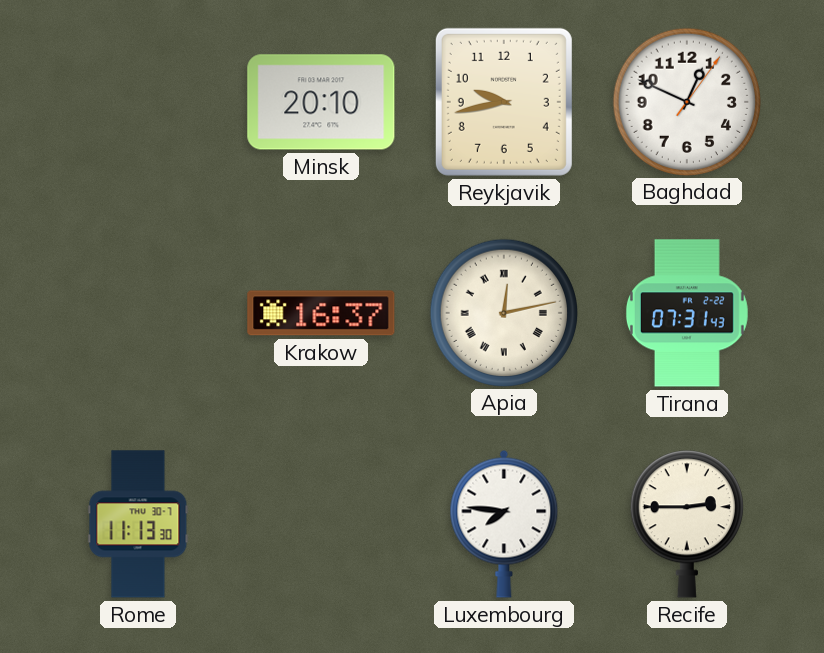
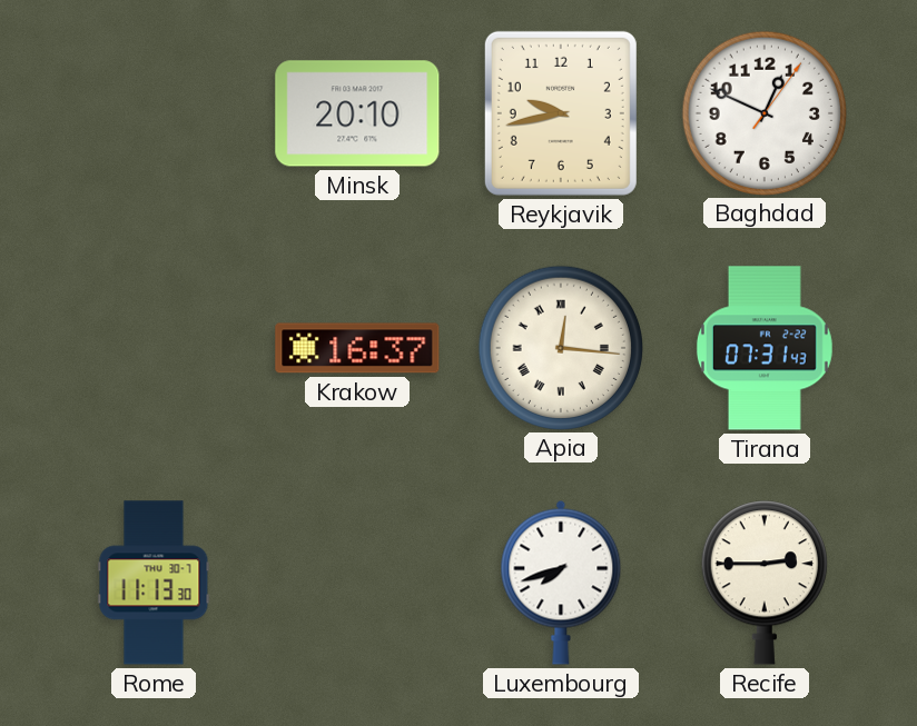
Apia: 12:13 -> 12:16
Luxembourg: 7:46 -> 7:42
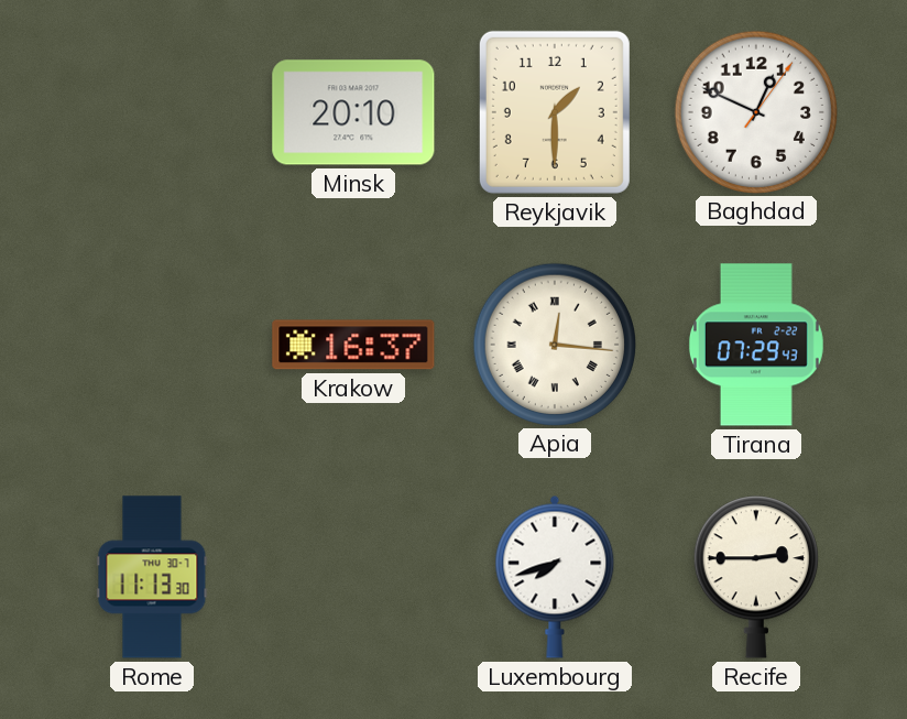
Reykjavik: 9:43 -> 1:30
Tirana: 07:31 -> 07:29
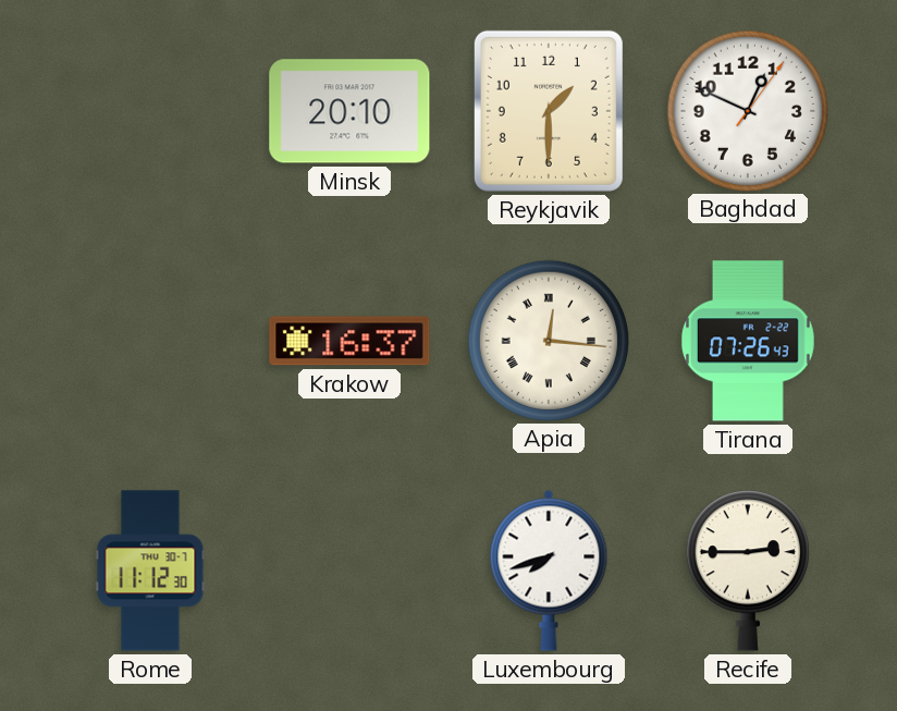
Tirana: 07:29 -> 07:26
Rome: 11:13 -> 11:12
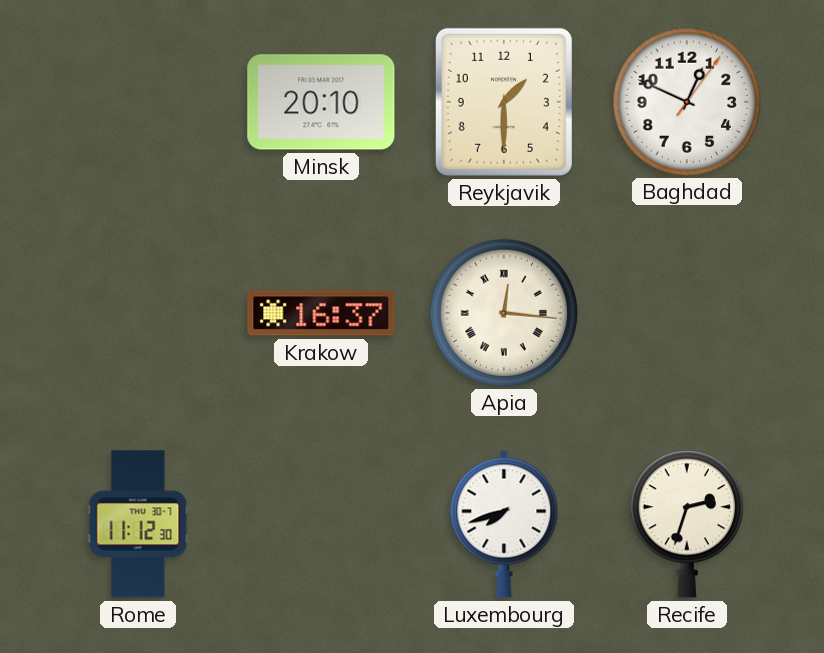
Tirana: 07:26 -> none
Recife: 2:45 -> 2:33
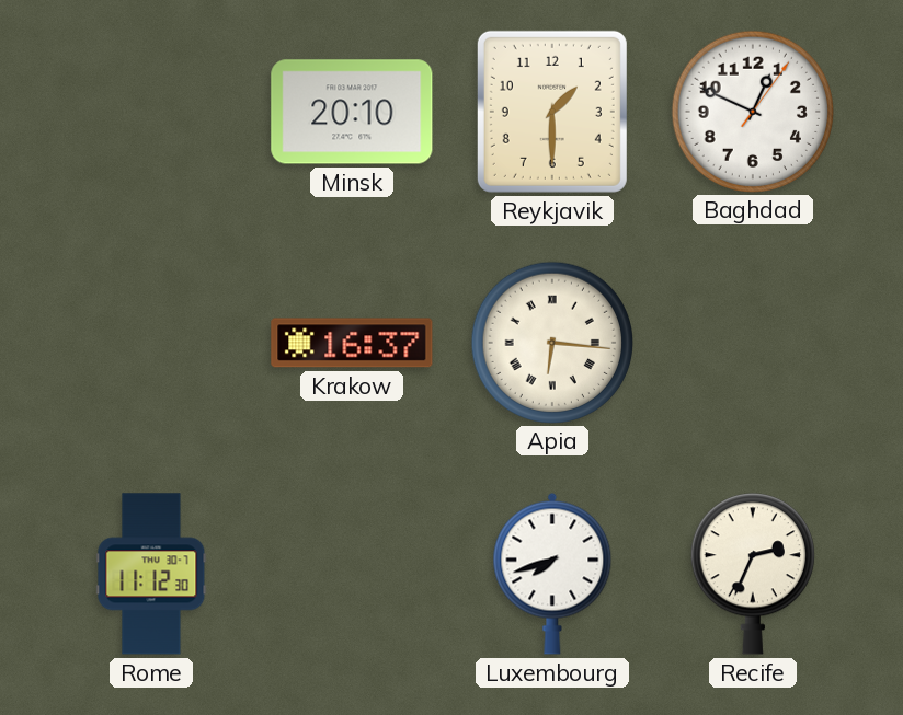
Apia: 12:16 -> 6:16
Recife: 2:33 -> 2:34
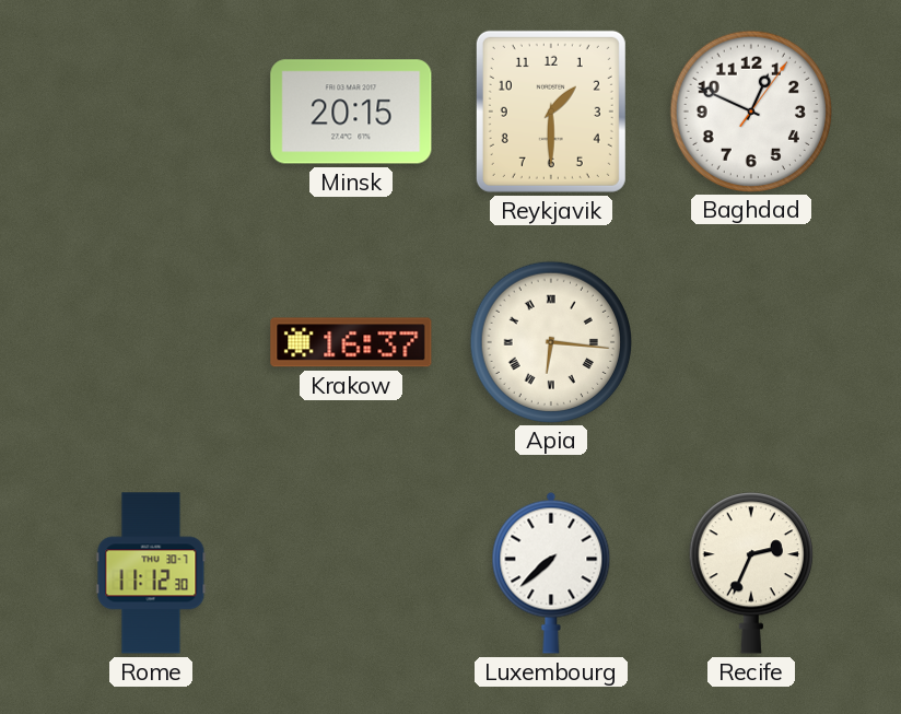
Minsk: 20:10 -> 20:15
Luxembourg: 7:42 -> 7:38
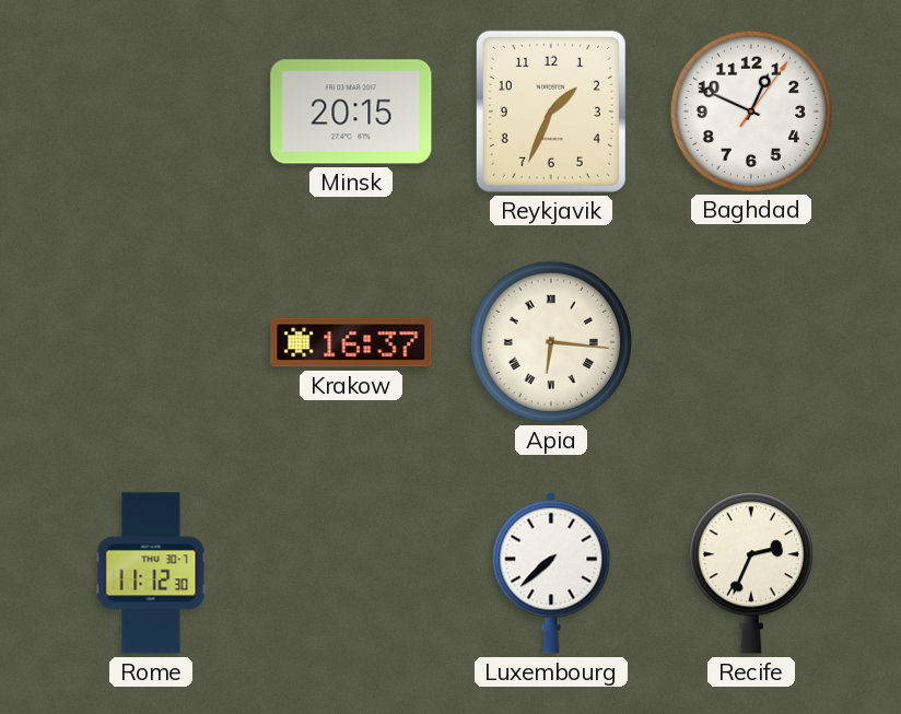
Reykjavik: 1:30 -> 1:34
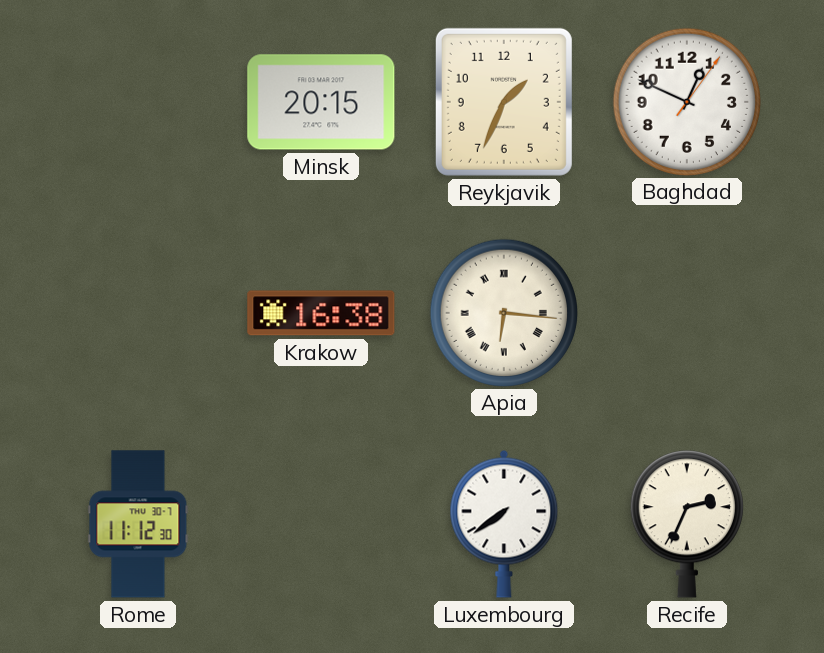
Krakow: 16:37 -> 16:38
Luxembourg: 7:38 -> 7:39
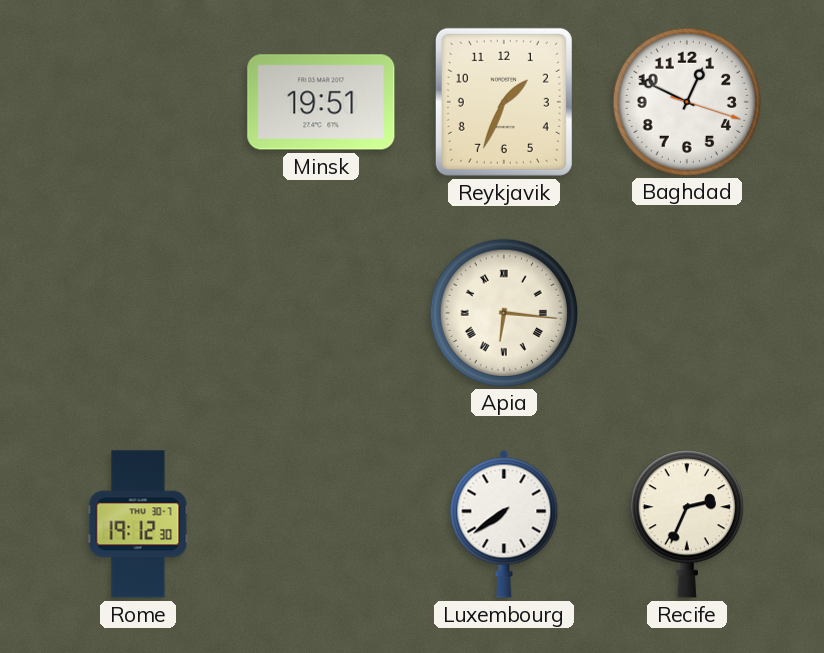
Minsk: 20:15 -> 19:51
Baghdad: 12:49:06 -> 12:49:18
Krakow: 16:38 -> none
Rome: 11:12 -> 19:12
